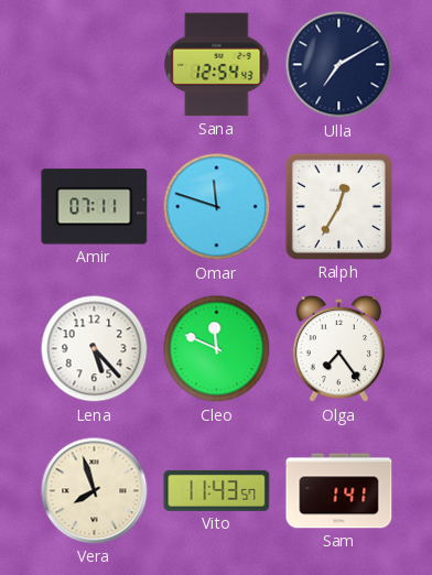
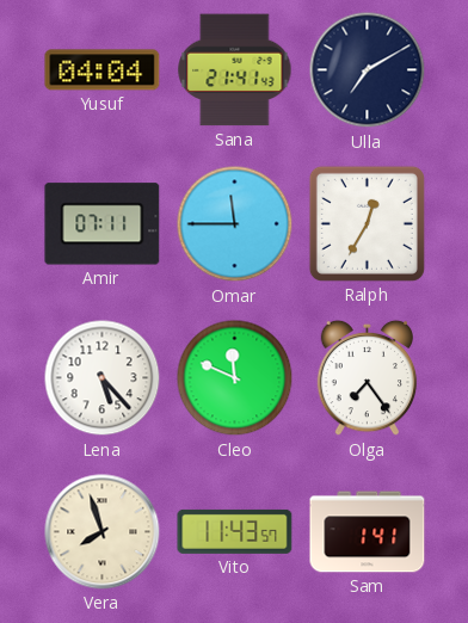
Yusuf: none -> 04:04
Sana: 12:54 -> 21:41
Omar: 11:48 -> 11:45
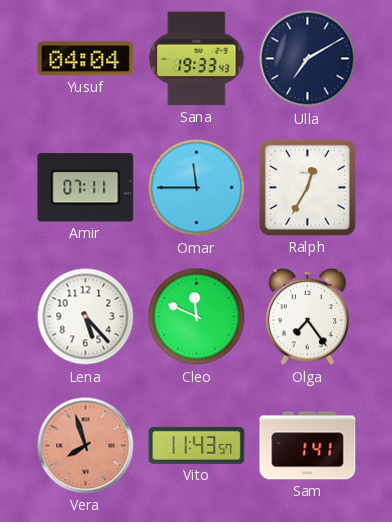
Sana: 21:41 -> 19:33
Vera dial: cream -> salmon
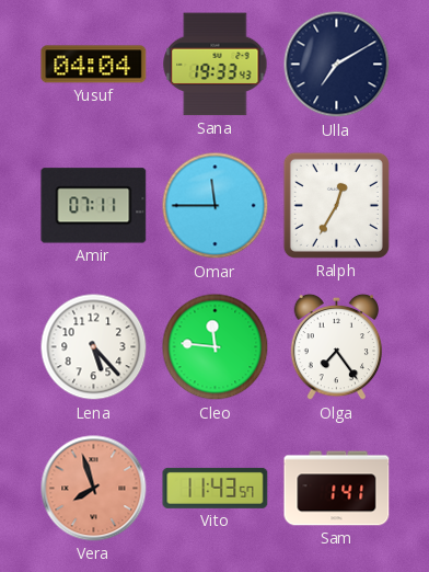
Cleo: 11:49 -> 11:46
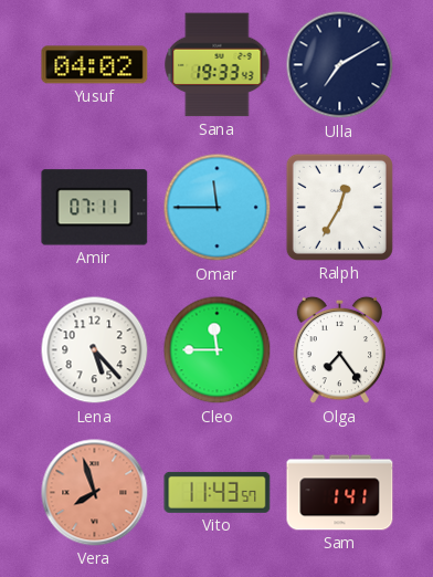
Yusuf: 04:04 -> 04:02
Cleo: 11:46 -> 11:45
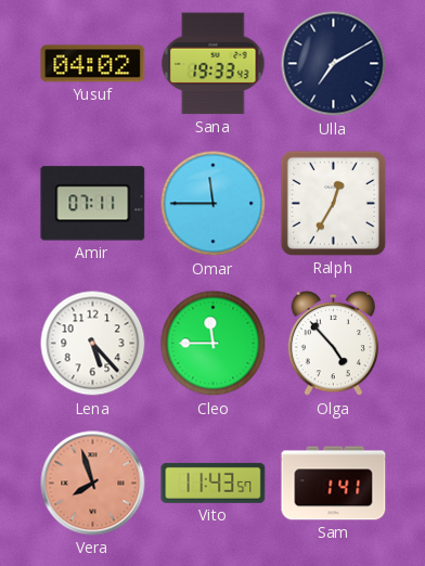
Olga: 7:24 -> 4:53
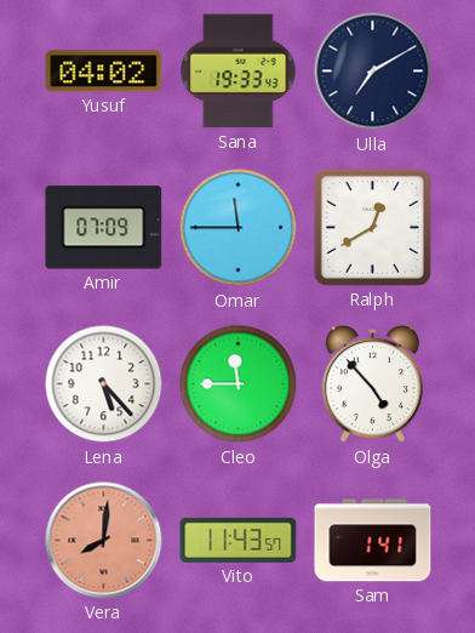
Amir: 07:11 -> 07:09
Ralph: 12:35 -> 12:40
Vera: 7:57 -> 8:01
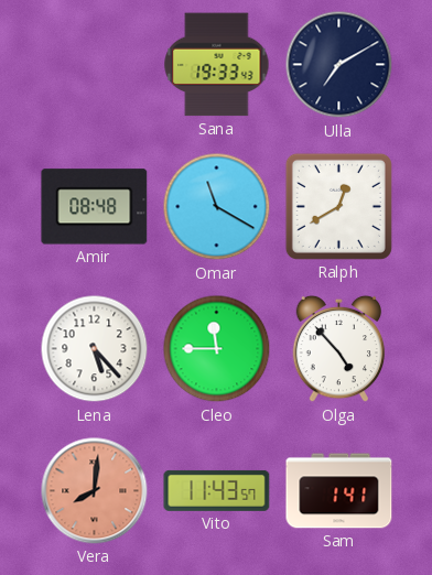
Yusuf: 04:02 -> none
Amir: 07:09 -> 08:48
Omar: 11:45 -> 11:20
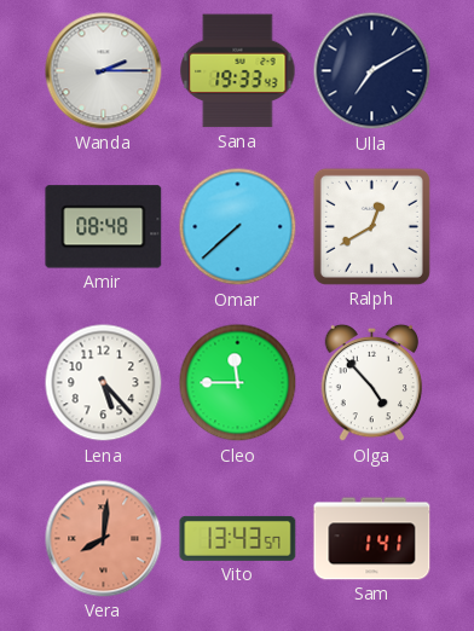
Wanda: none -> 2:15
Omar: 11:20 -> 7:38
Vito: 11:43 -> 13:43
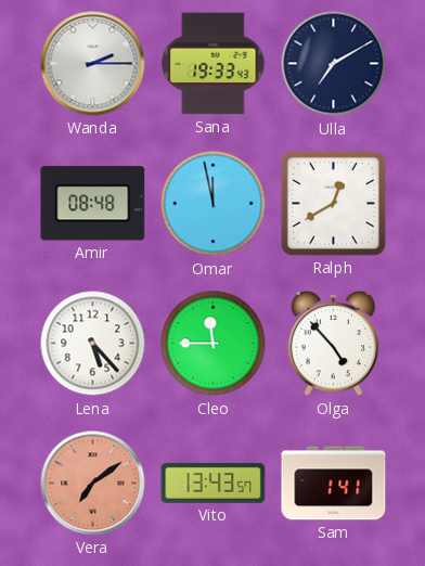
Omar: 7:38 -> 11:58
Vera: 8:01 -> 7:09
